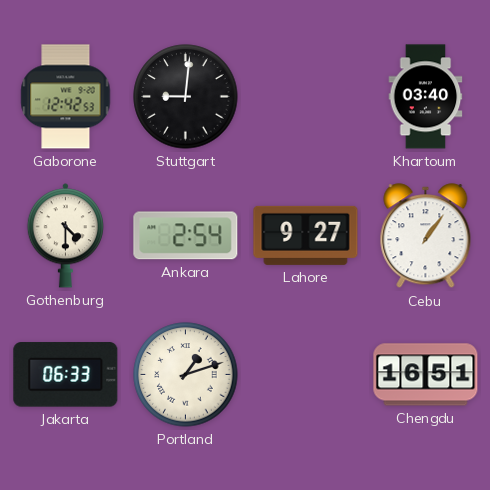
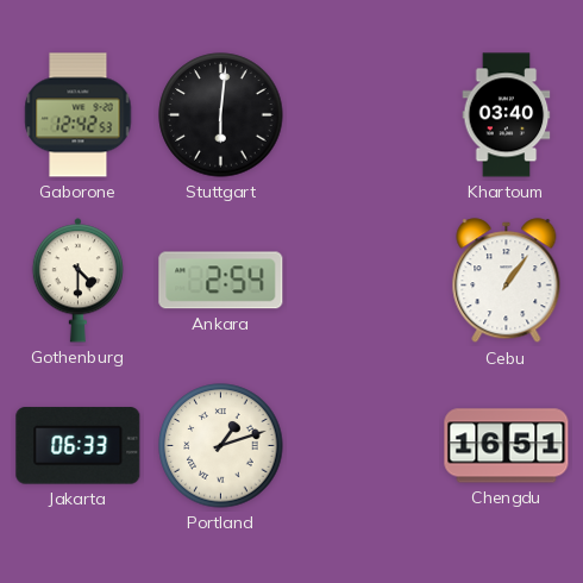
Stuttgart: 9:01 -> 6:01
Lahore: 9:27 -> none
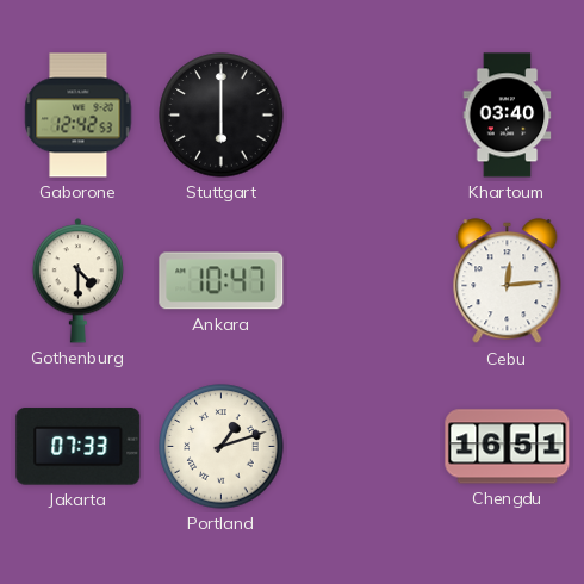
Stuttgart: 6:01 -> 6:00
Ankara: 2:54 -> 10:47
Cebu: 1:06 -> 12:14
Jakarta: 06:33 -> 07:33
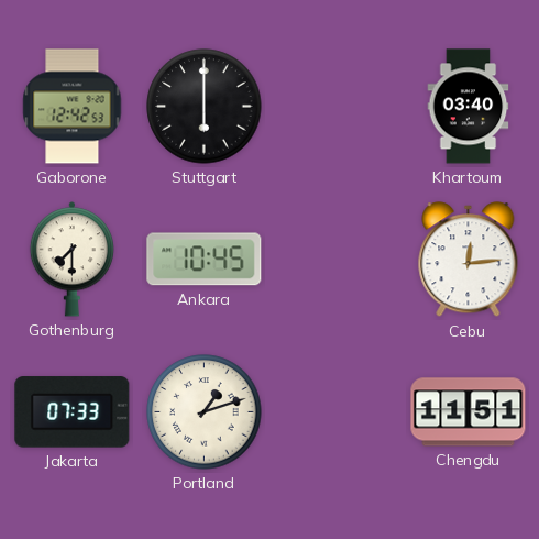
Gothenburg: 4:30 -> 7:30
Ankara: 10:47 -> 10:45
Chengdu: 16:51 -> 11:51
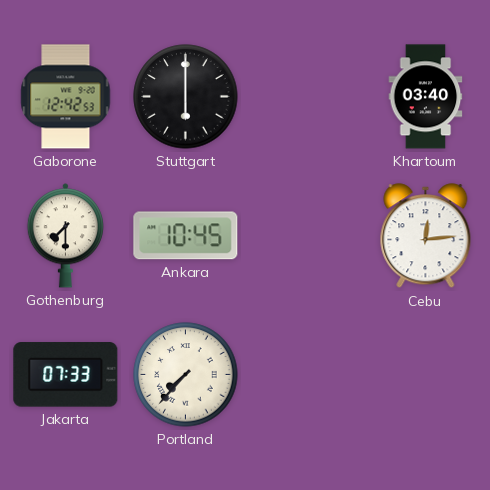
Portland: 1:12 -> 7:37
Chengdu: 11:51 -> none
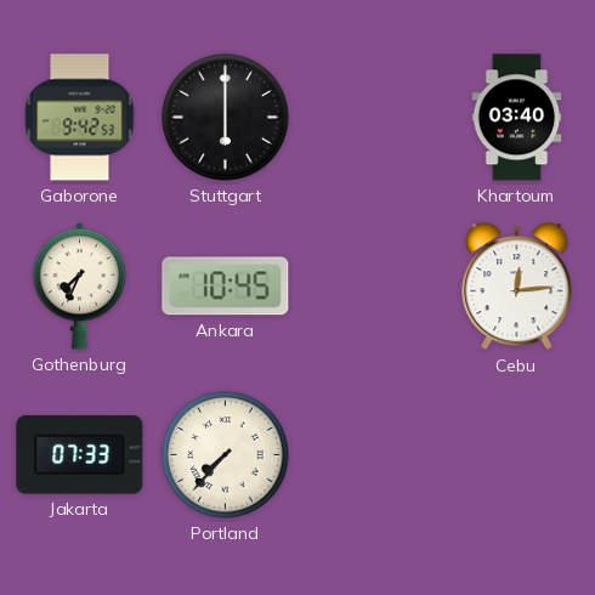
Gaborone: 12:42 -> 9:42
Gothenburg: 7:30 -> 7:34
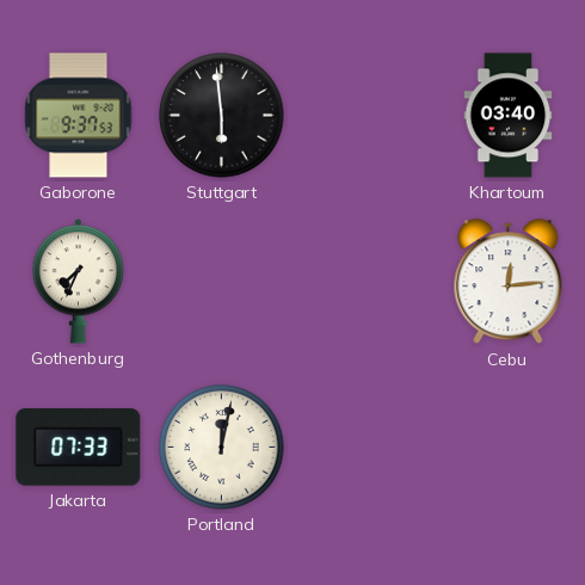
Gaborone: 9:42 -> 9:37
Stuttgart: 6:00 -> 5:59
Ankara: 10:45 -> none
Portland: 7:37 -> 12:02
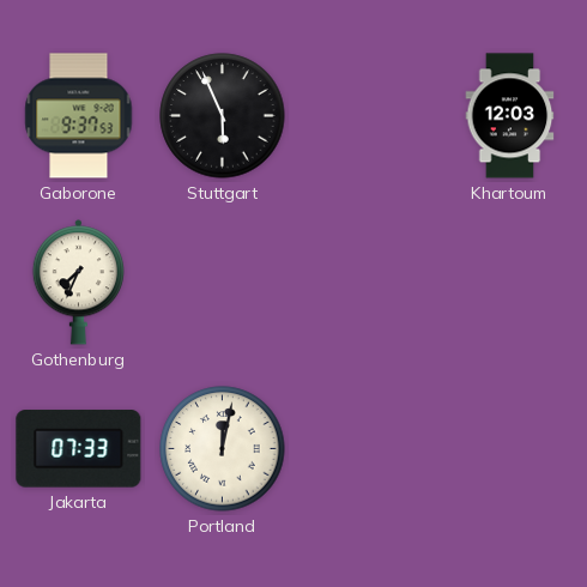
Stuttgart: 5:59 -> 5:56
Khartoum: 03:40 -> 12:03
Cebu: 12:14 -> none
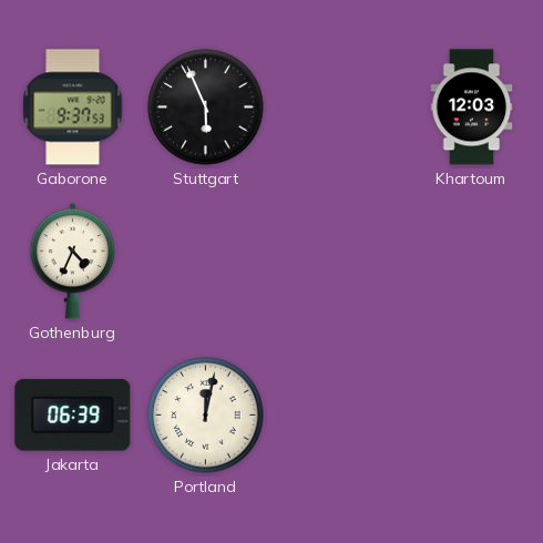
Gothenburg: 7:34 -> 4:34
Jakarta: 07:33 -> 06:39
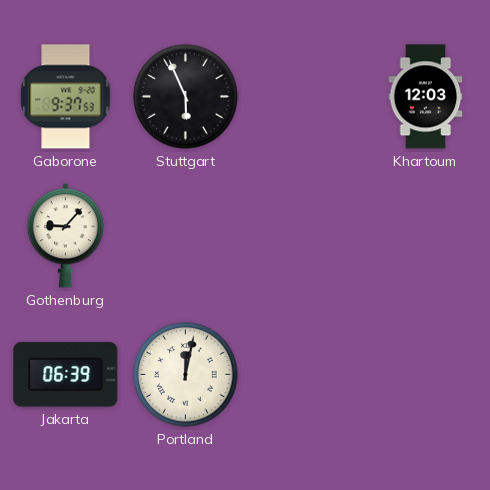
Gothenburg: 4:34 -> 9:07
